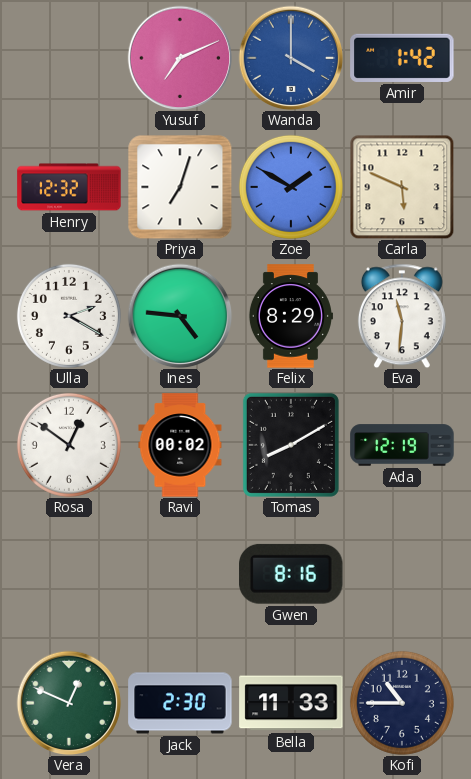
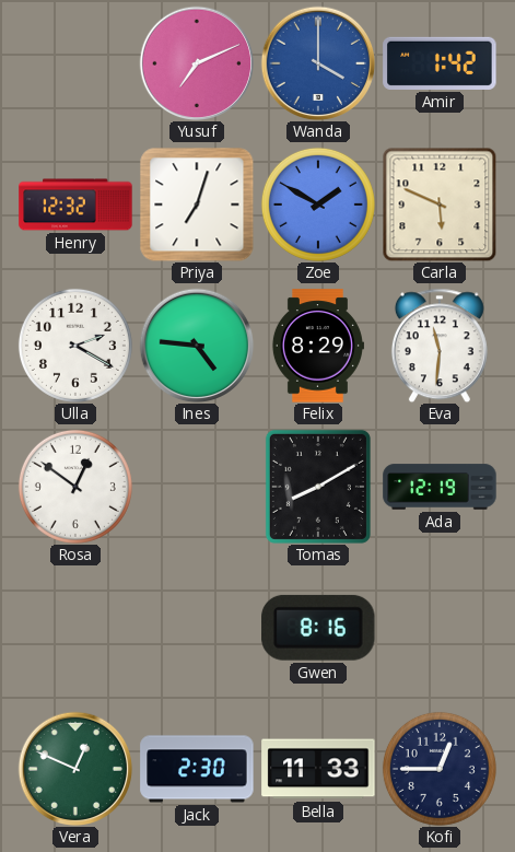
Ravi: 00:02 -> none
Kofi: 10:45 -> 12:45
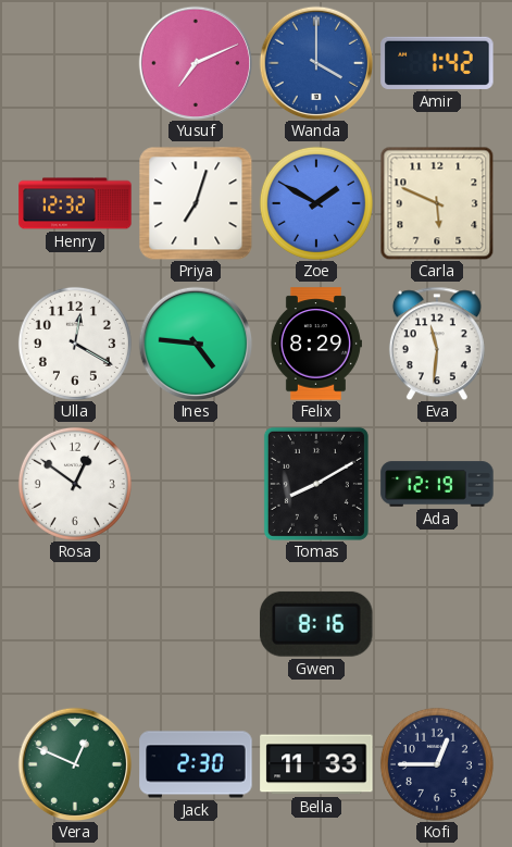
Ulla: 2:20 -> 12:20
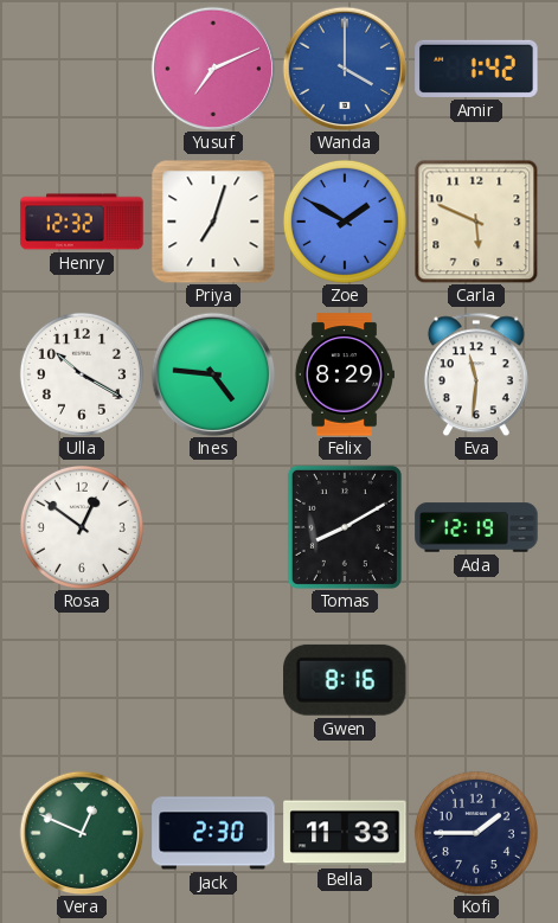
Ulla: 12:20 -> 10:20
Kofi: 12:45 -> 1:45
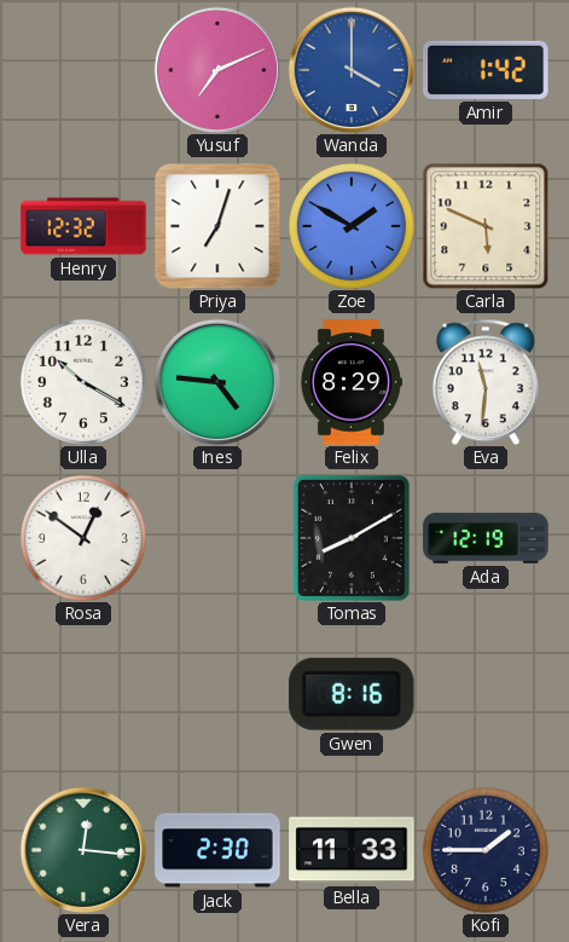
Vera: 12:49 -> 12:16
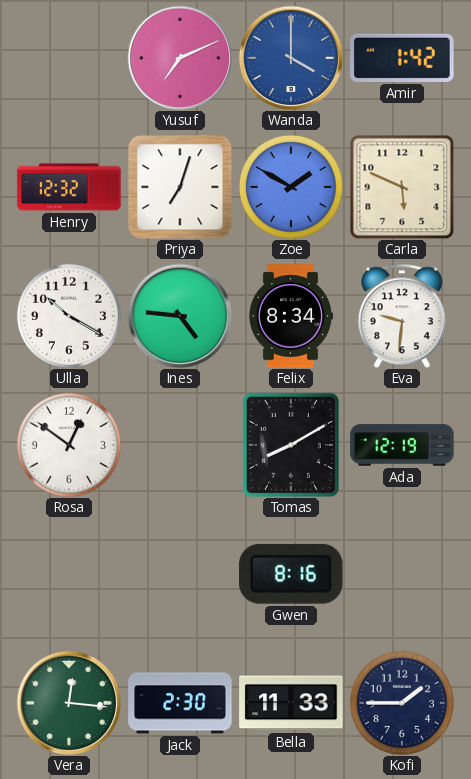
Felix: 8:29 -> 8:34
Eva: 11:31 -> 9:31
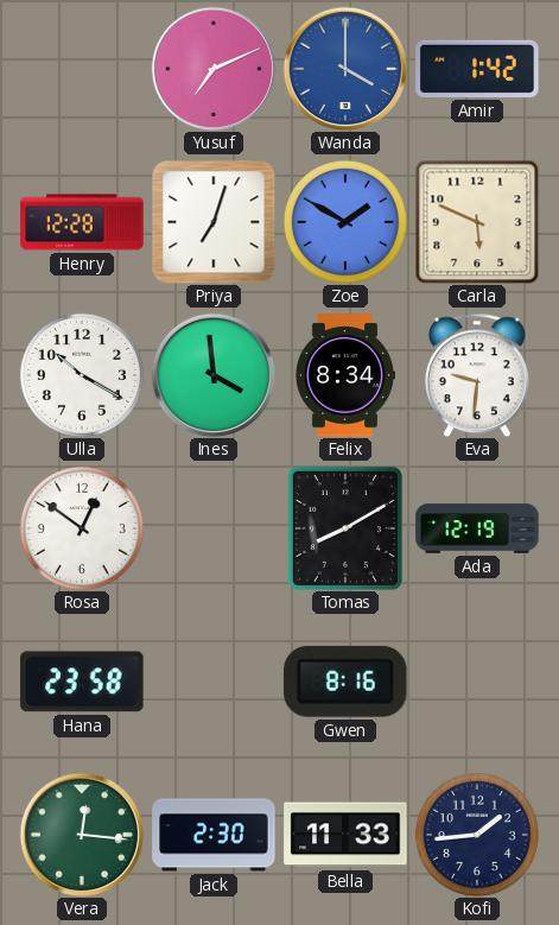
Henry: 12:32 -> 12:28
Ines: 4:46 -> 3:59
Hana: none -> 23:58
Kofi: 1:45 -> 1:44
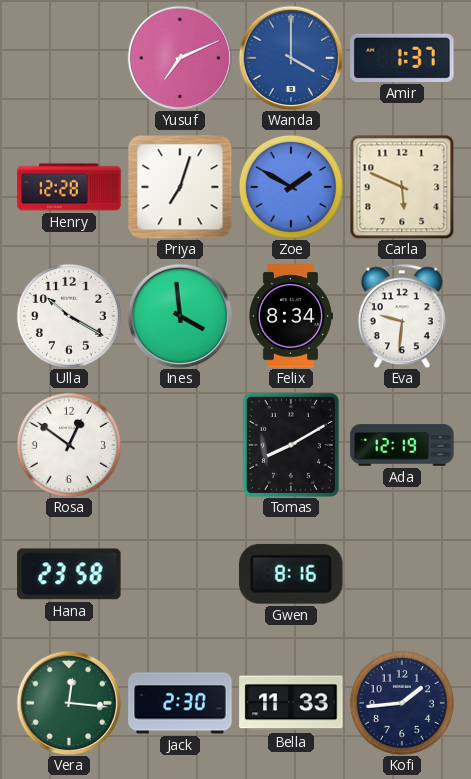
Amir: 1:42 -> 1:37
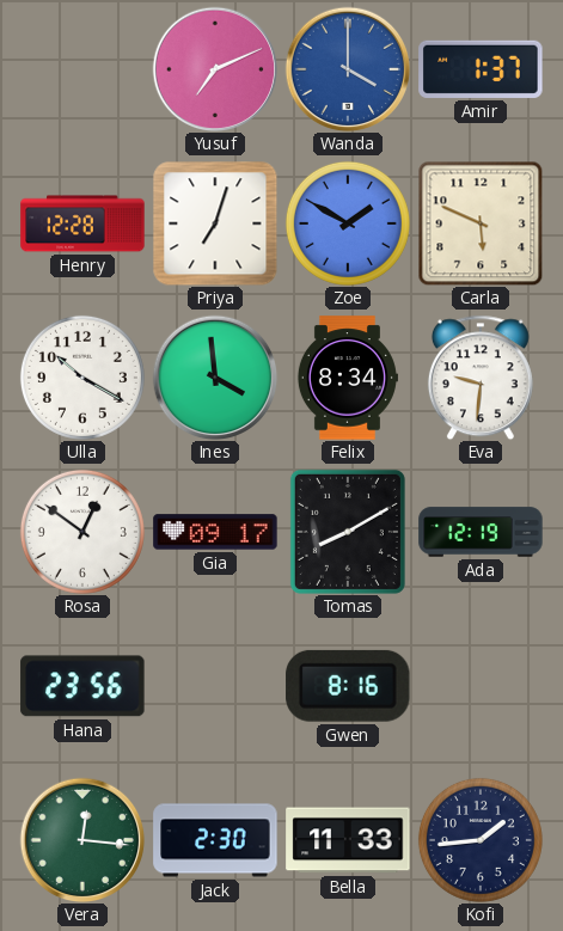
Gia: none -> 09:17
Hana: 23:58 -> 23:56
